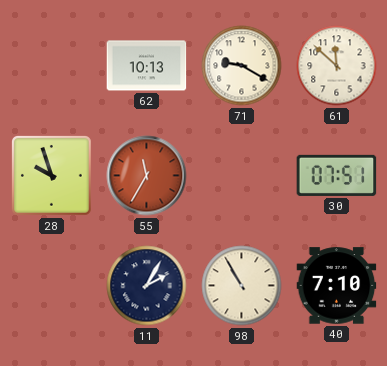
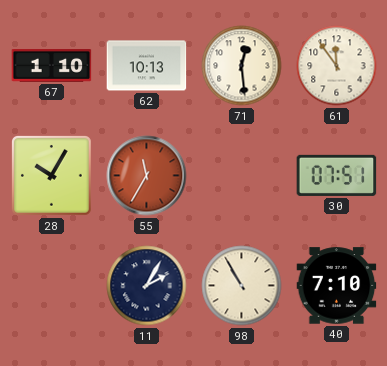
67: none -> 1:10
71: 9:20 -> 12:29
61: 11:52 -> 11:54
28: 9:57 -> 10:05
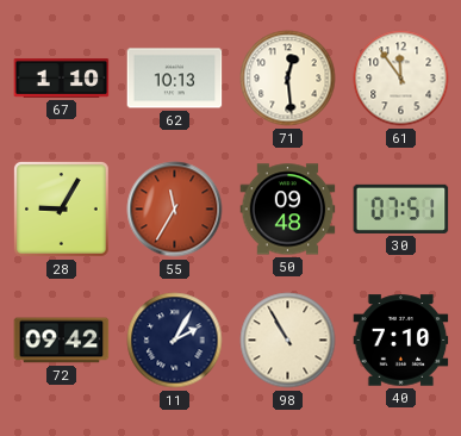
28: 10:05 -> 9:05
50: none -> 09:48
72: none -> 09:42
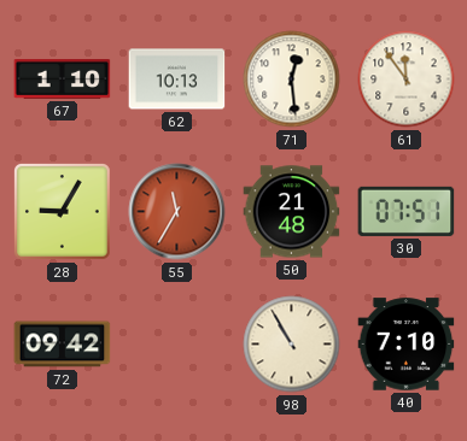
50: 09:48 -> 21:48
11: 2:05 -> none
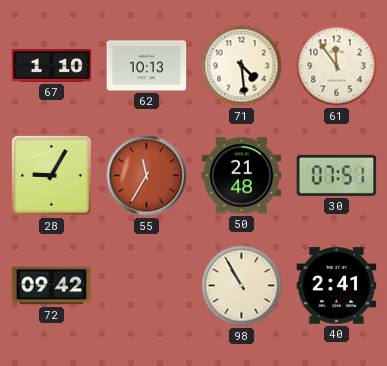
71: 12:29 -> 4:29
40: 7:10 -> 2:41
